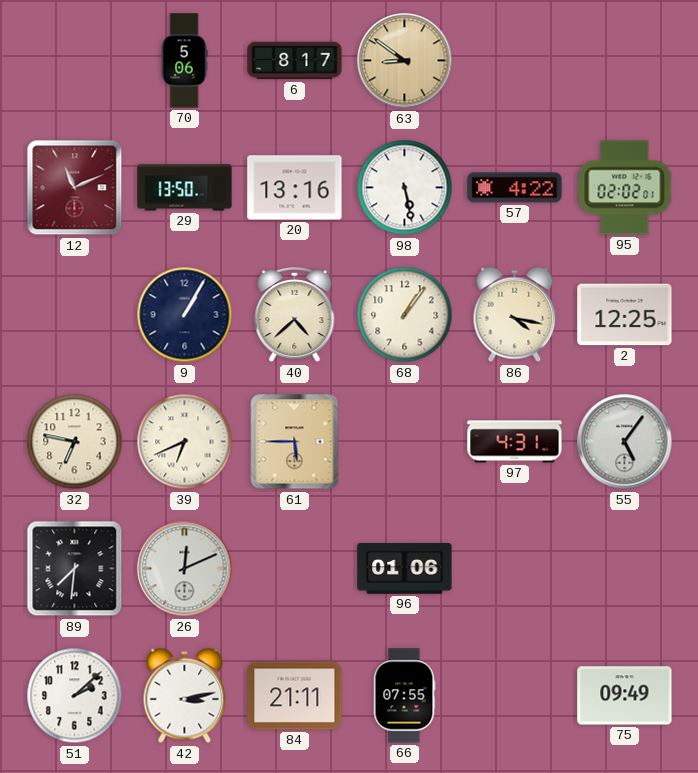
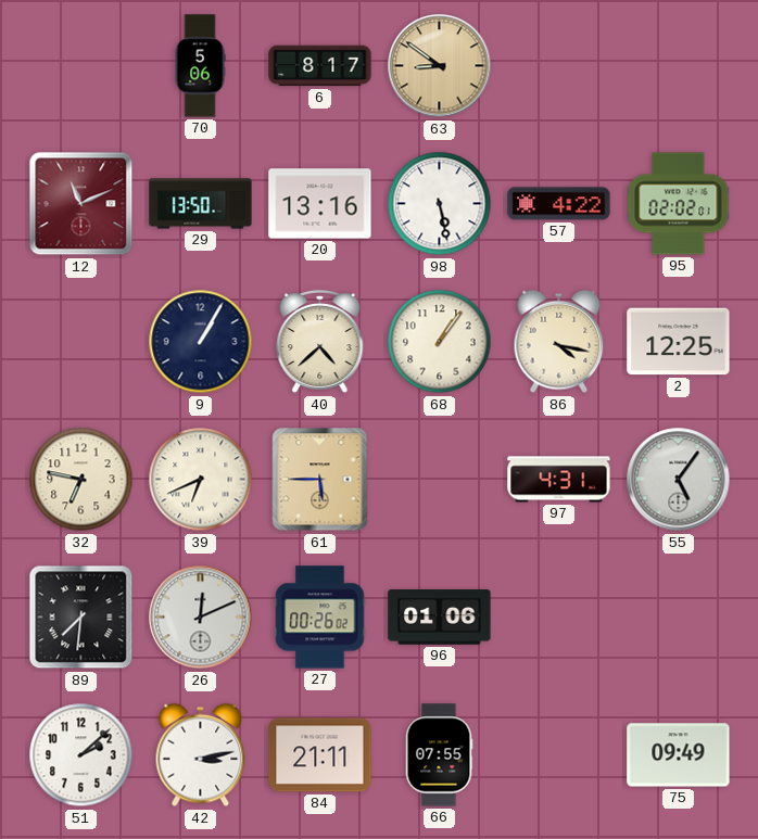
27: none -> 00:26
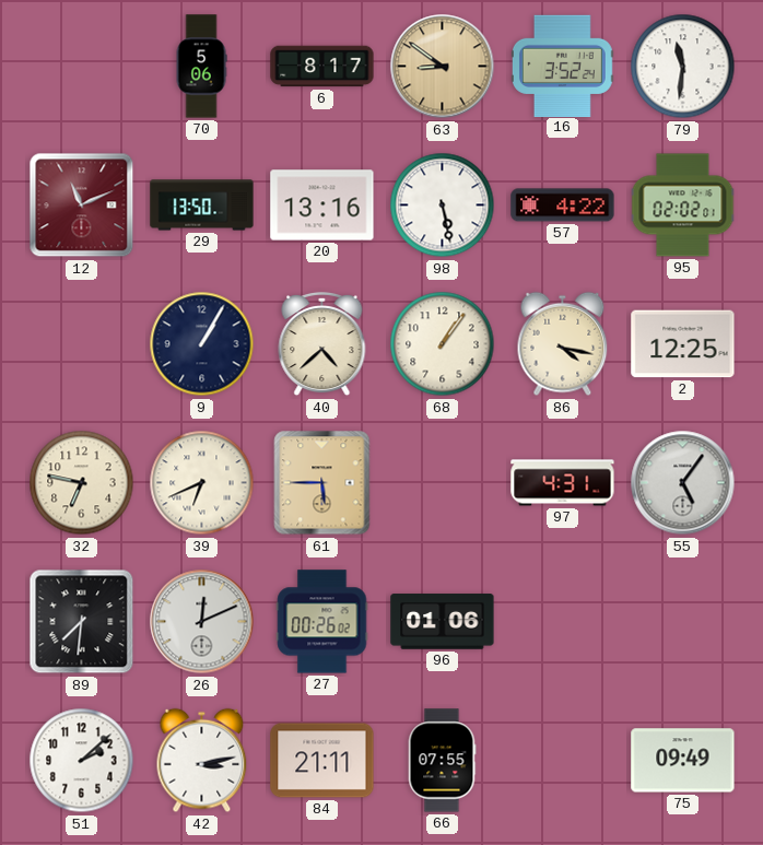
16: none -> 3:52
79: none -> 11:31
